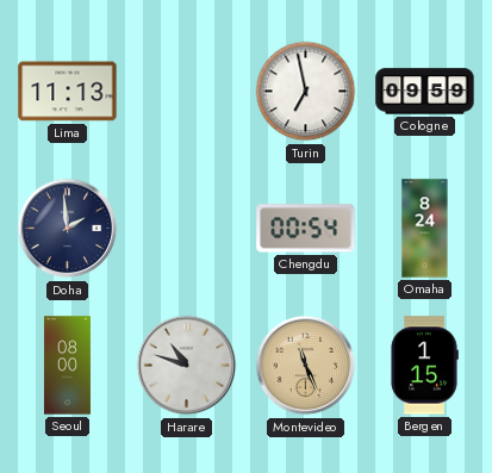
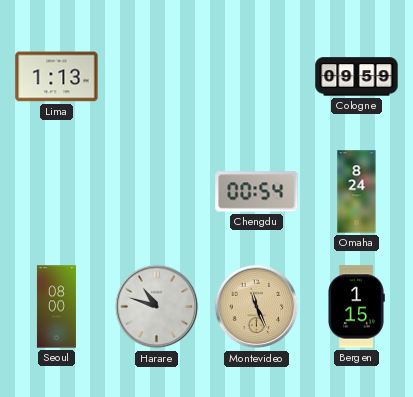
Lima: 11:13 -> 1:13
Turin: 6:58 -> none
Doha: 1:59 -> none
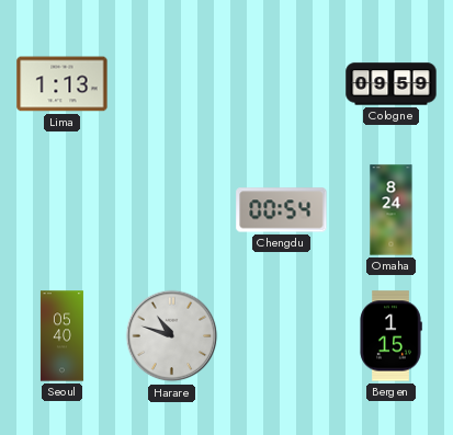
Seoul: 08:00 -> 05:40
Montevideo: 11:26 -> none
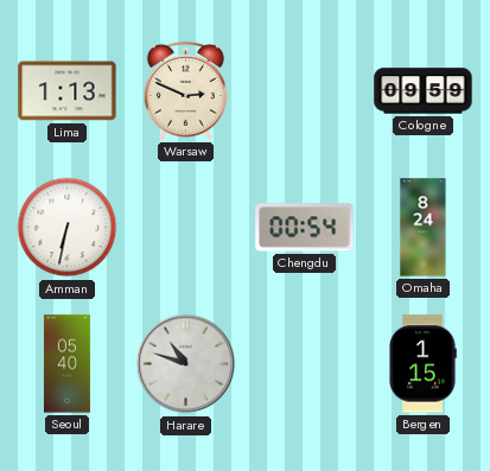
Warsaw: none -> 2:49
Amman: none -> 6:32
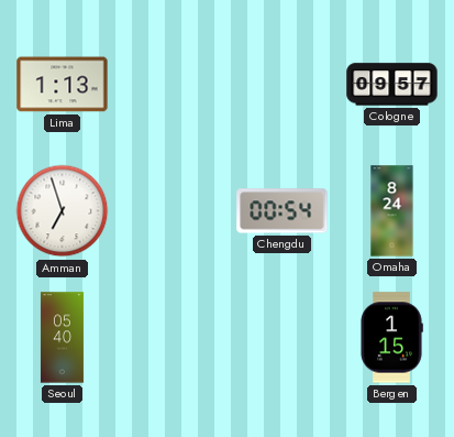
Warsaw: 2:49 -> none
Cologne: 09:59 -> 09:57
Amman: 6:32 -> 6:57
Harare: 10:48 -> none
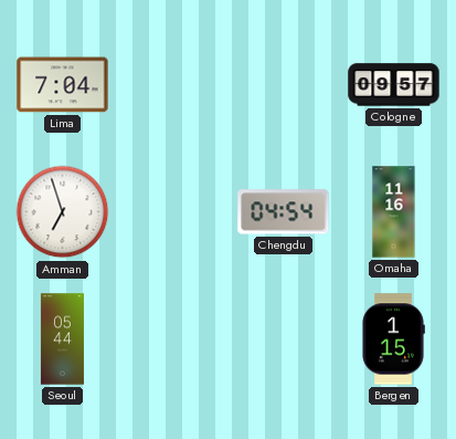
Lima: 1:13 -> 7:04
Chengdu: 00:54 -> 04:54
Omaha: 8:24 -> 11:16
Seoul: 05:40 -> 05:44
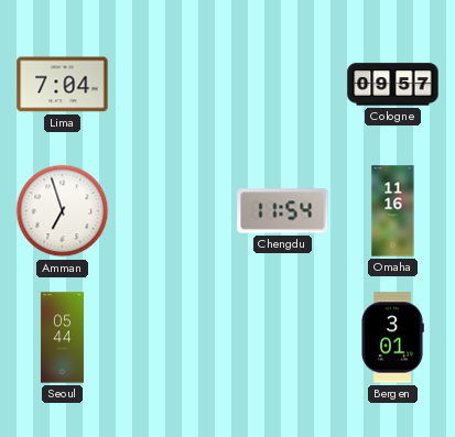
Chengdu: 04:54 -> 11:54
Bergen: 1:15 -> 3:01
